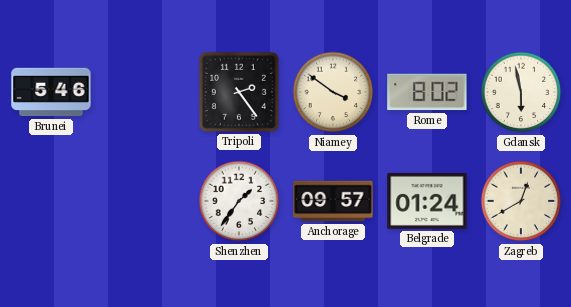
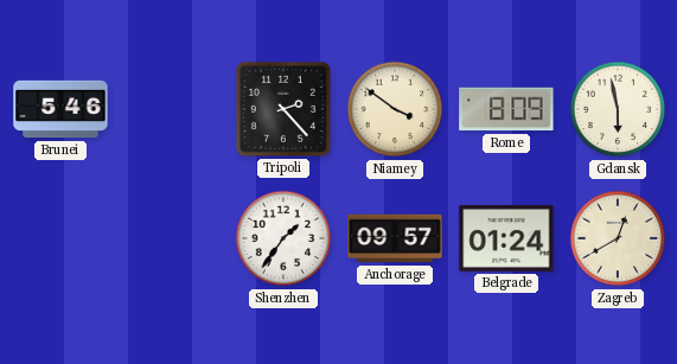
Tripoli: 2:24 -> 2:23
Rome: 8:02 -> 8:09
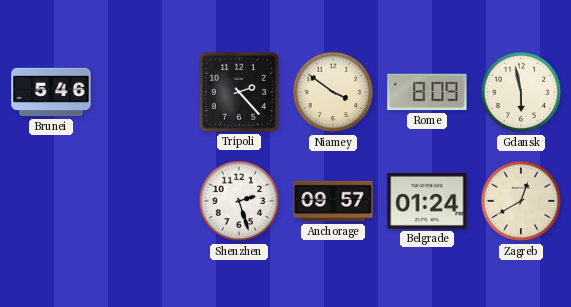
Shenzhen: 1:36 -> 2:27
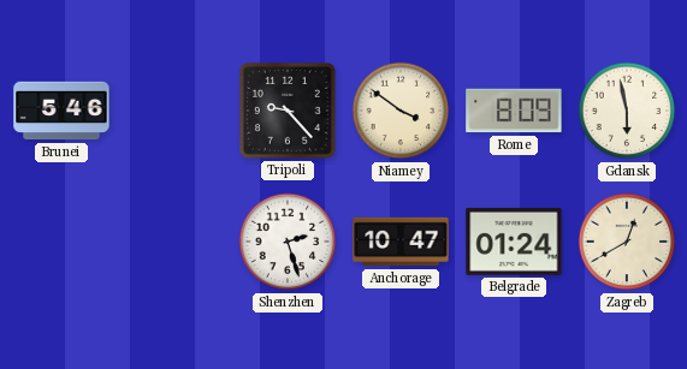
Tripoli: 2:23 -> 9:23
Anchorage: 09:57 -> 10:47
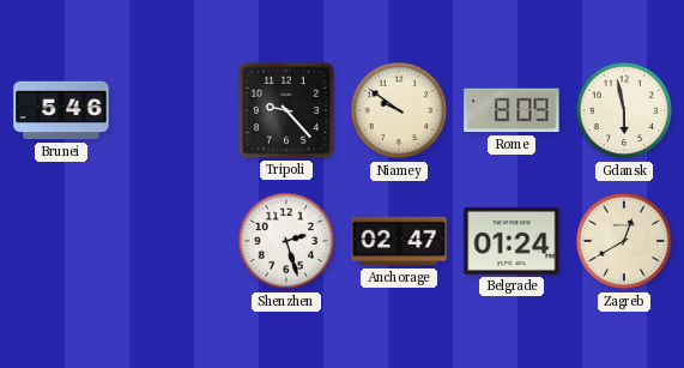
Niamey: 3:51 -> 9:51
Anchorage: 10:47 -> 02:47
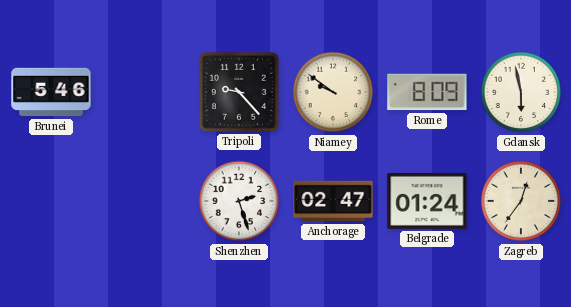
Zagreb: 12:40 -> 12:36
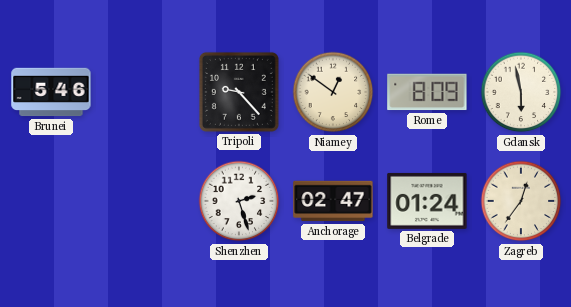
Niamey: 9:51 -> 12:51
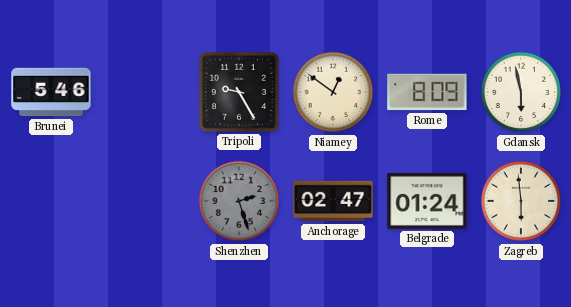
Tripoli: 9:23 -> 9:25
Shenzhen dial: white -> grey
Zagreb: 12:36 -> 5:59
